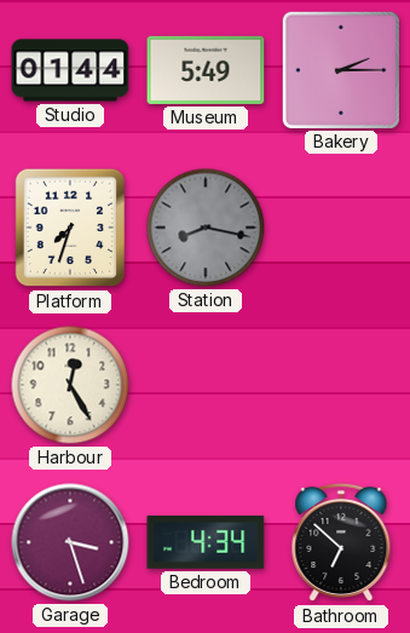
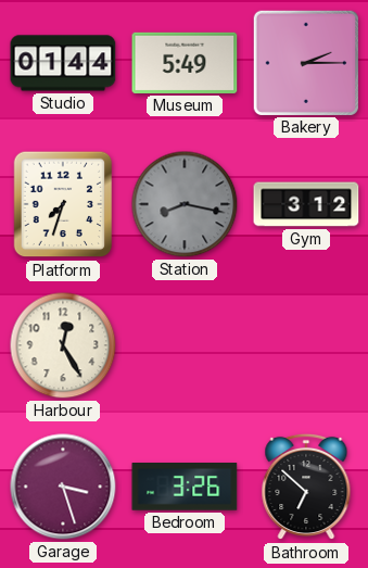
Gym: none -> 3:12
Bedroom: 4:34 -> 3:26
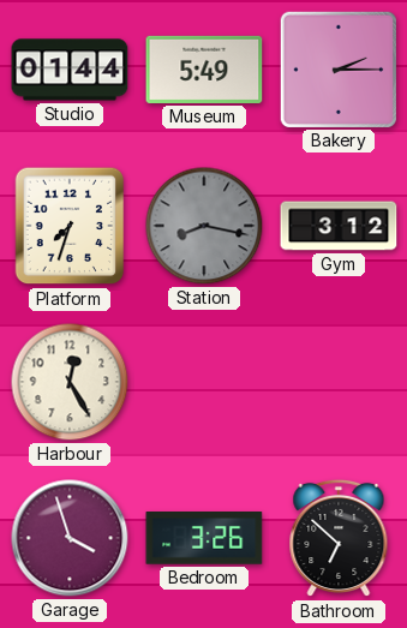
Garage: 3:27 -> 3:57
